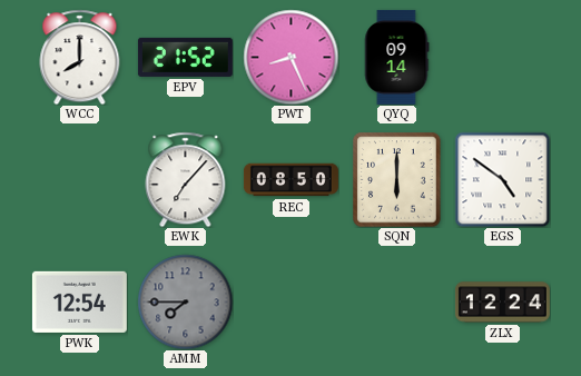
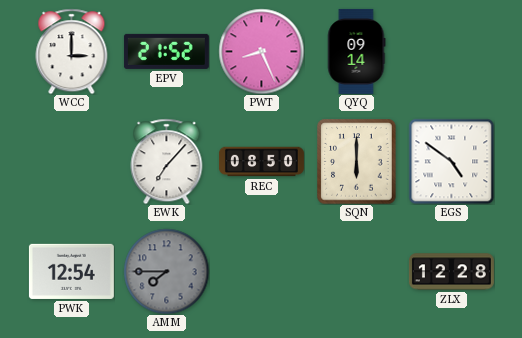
WCC: 8:00 -> 3:00
ZLX: 12:24 -> 12:28
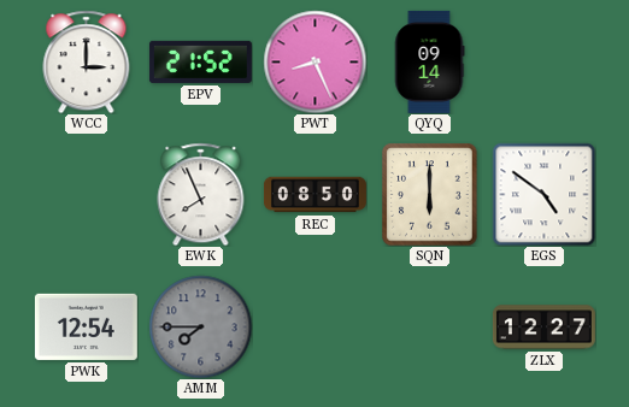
EWK: 7:07 -> 7:56
ZLX: 12:28 -> 12:27
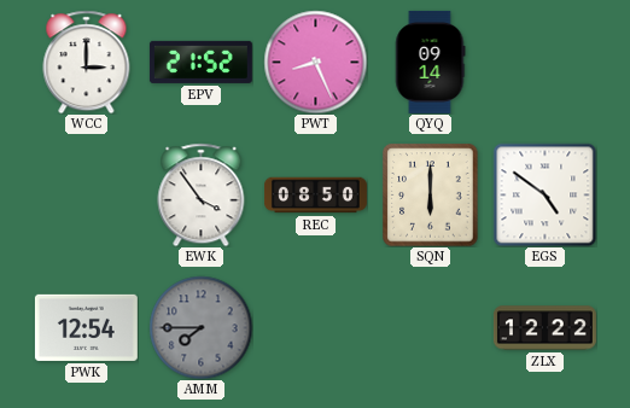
EWK: 7:56 -> 3:54
ZLX: 12:27 -> 12:22
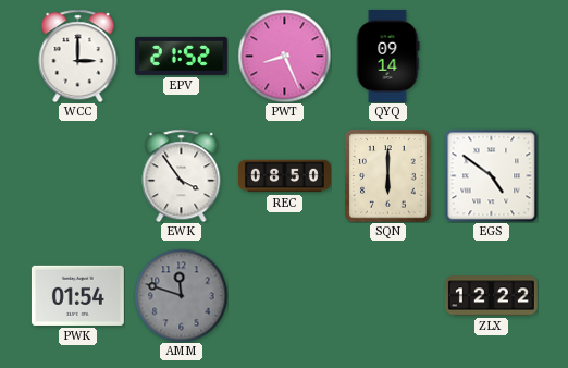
PWK: 12:54 -> 01:54
AMM: 7:45 -> 11:48
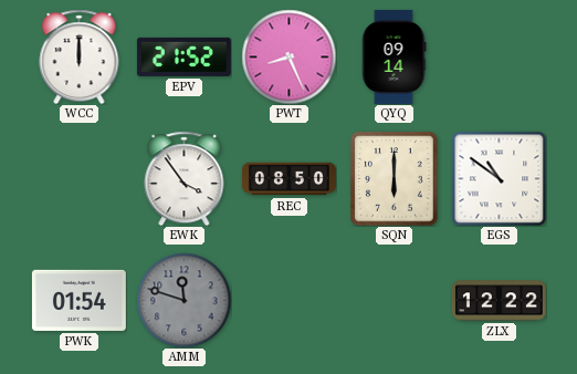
WCC: 3:00 -> 12:00
EGS: 4:51 -> 10:51
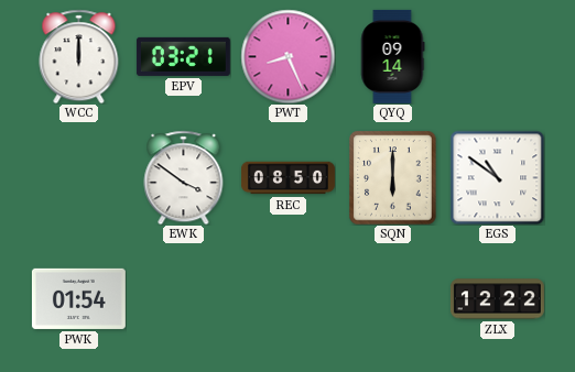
EPV: 21:52 -> 03:21
EWK: 3:54 -> 3:51
AMM: 11:48 -> none
